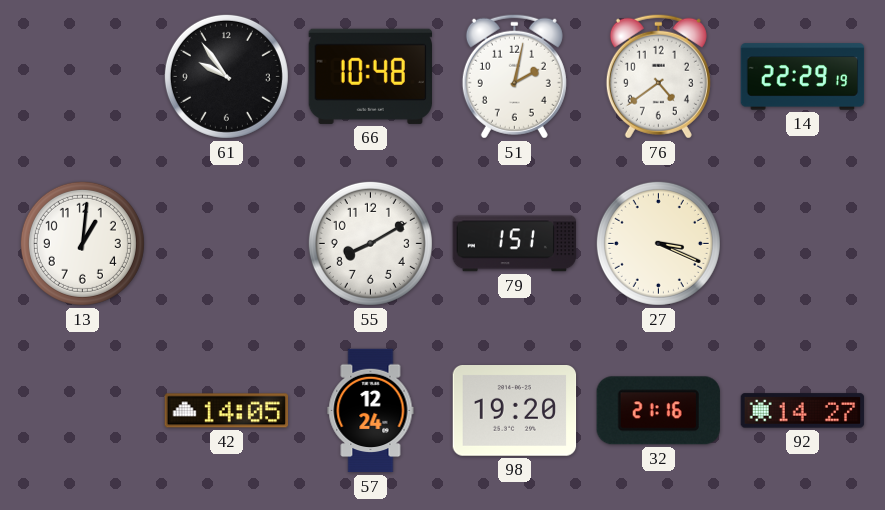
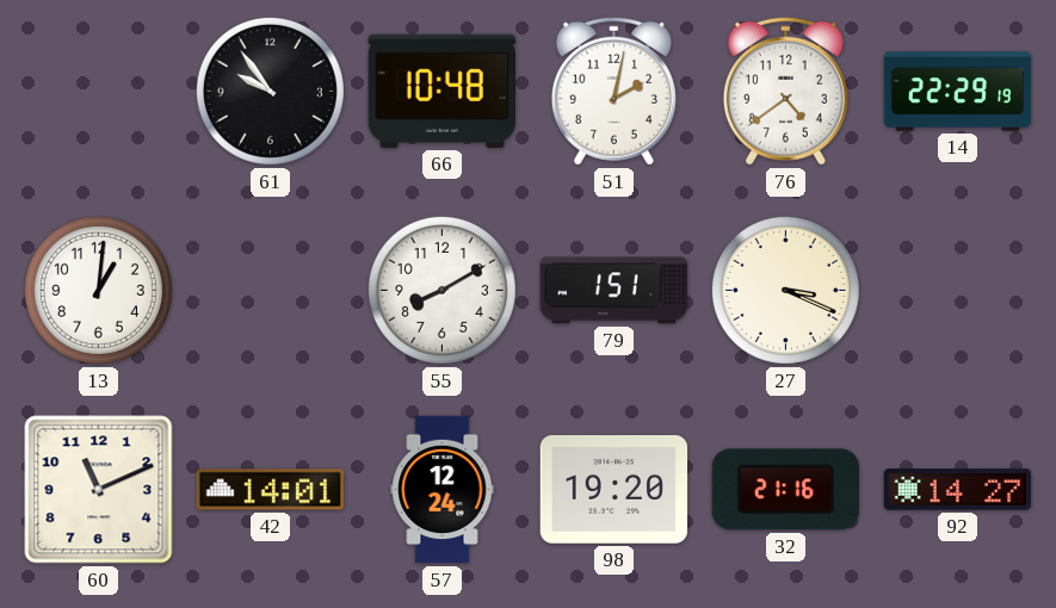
60: none -> 11:11
42: 14:05 -> 14:01
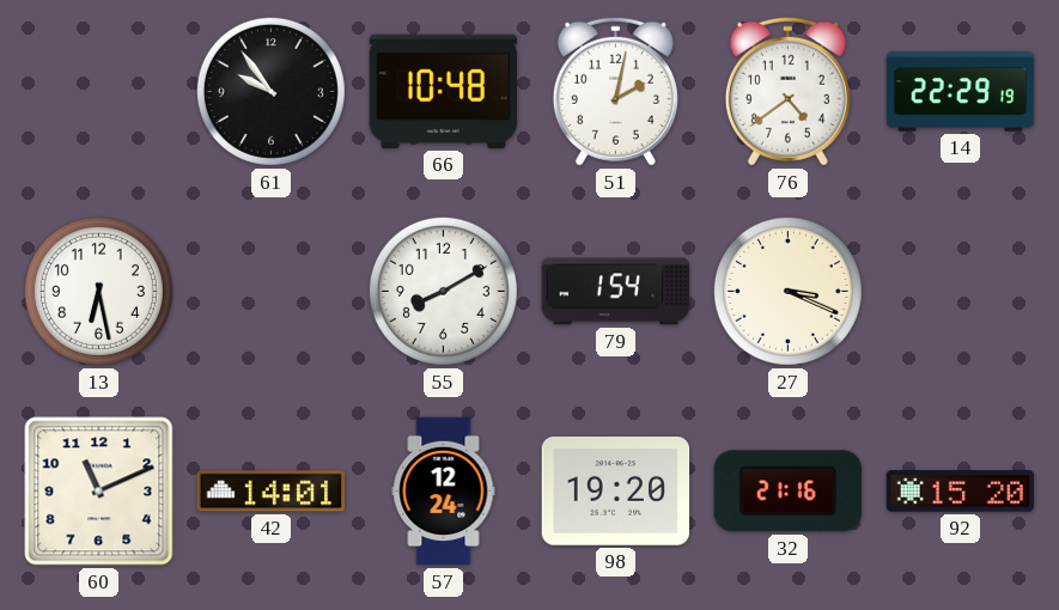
13: 1:01 -> 6:28
79: 1:51 -> 1:54
92: 14:27 -> 15:20
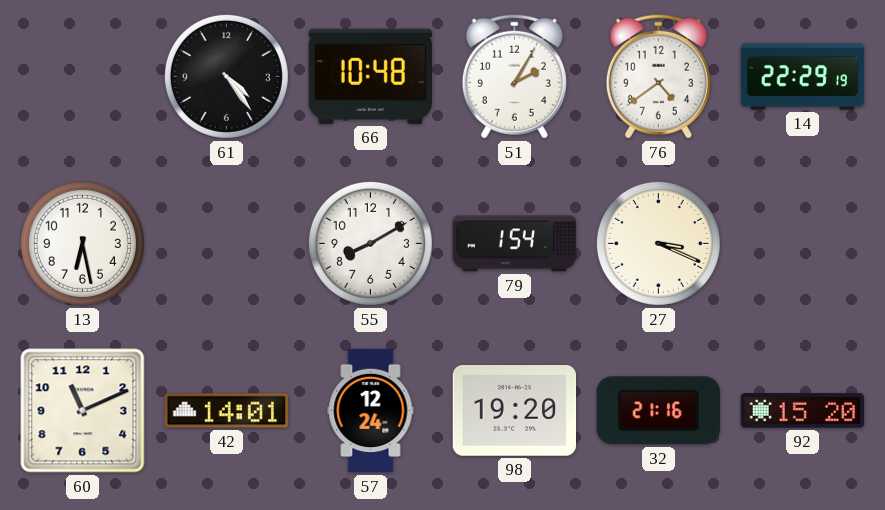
61: 9:54 -> 4:24
51: 2:02 -> 2:05
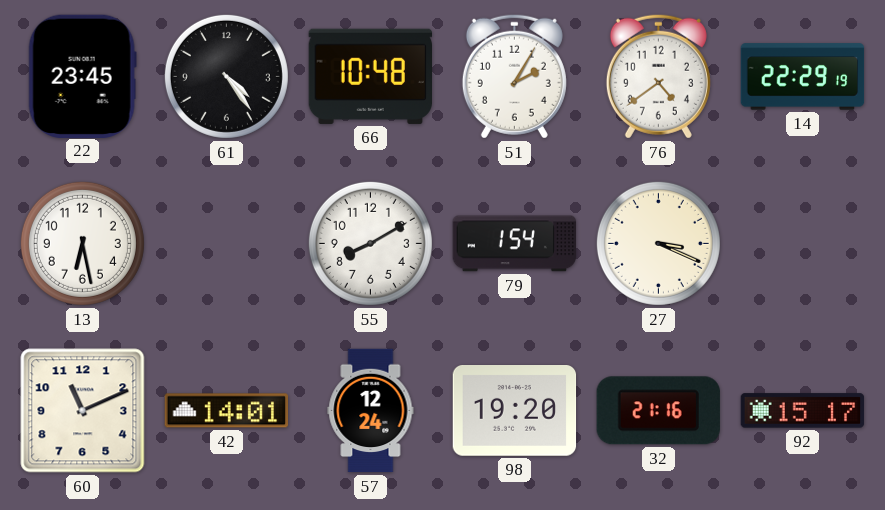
22: none -> 23:45
92: 15:20 -> 15:17
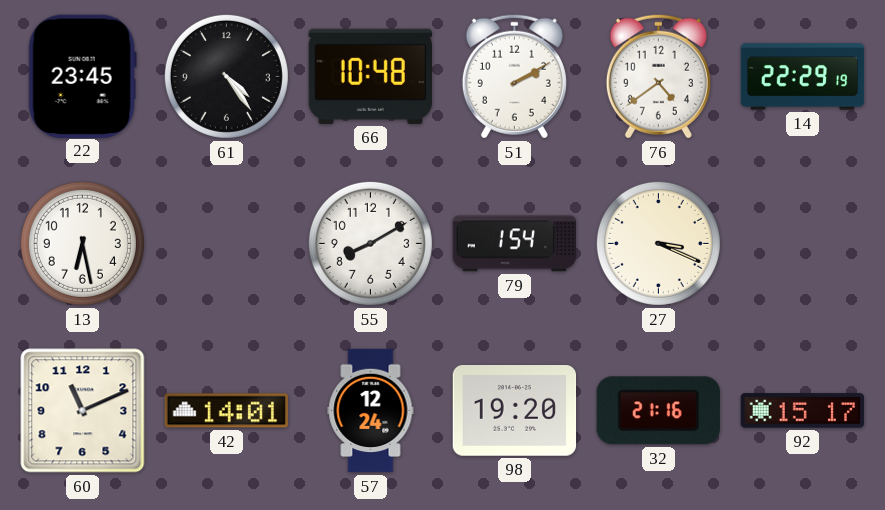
51: 2:05 -> 2:10
